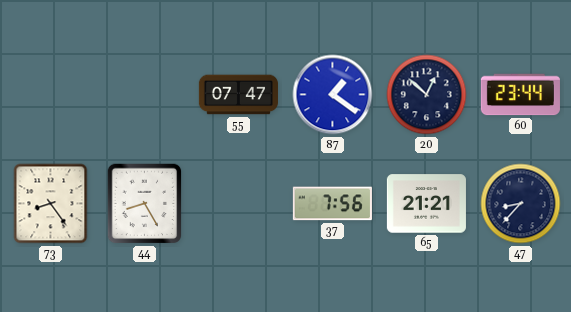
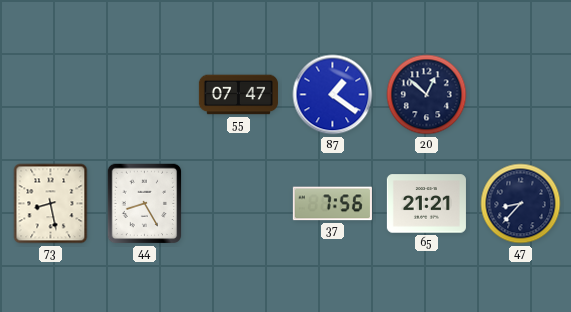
60: 23:44 -> none
73: 8:24 -> 8:28
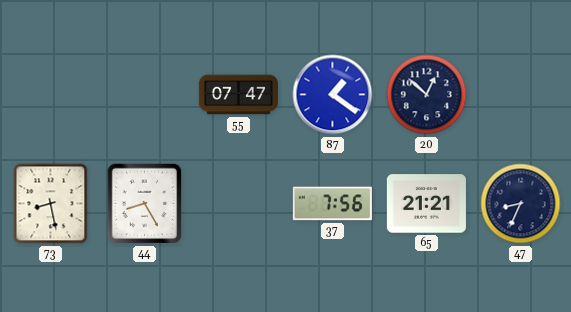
47: 8:37 -> 8:34
